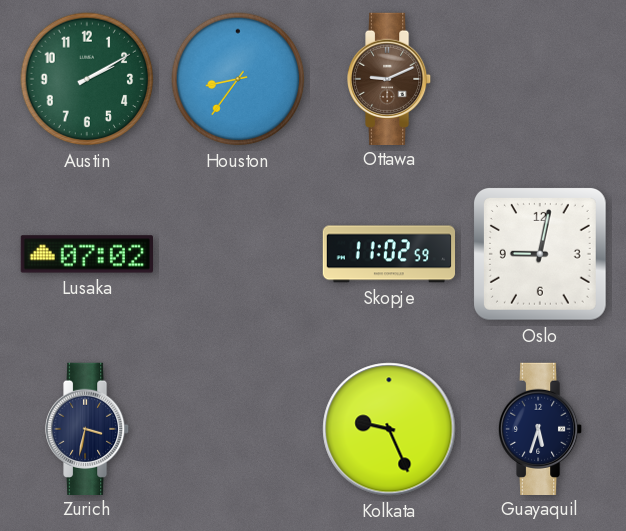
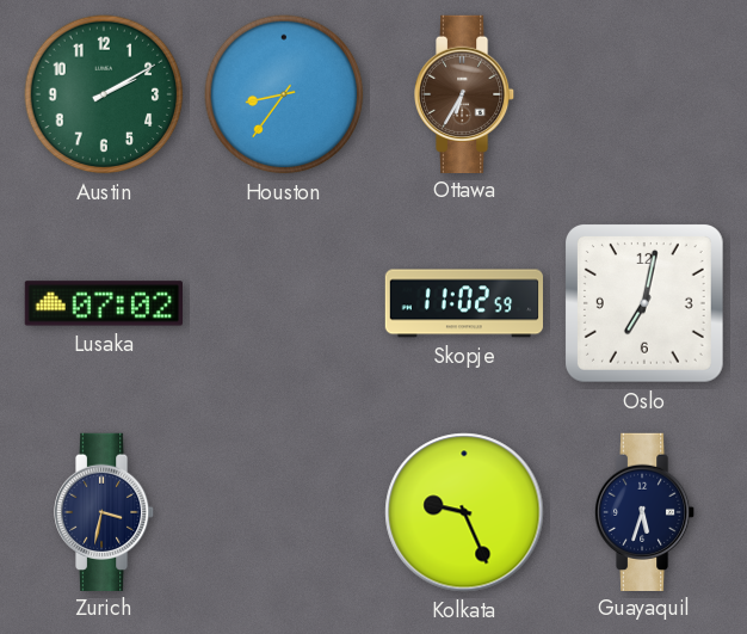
Ottawa: 9:11 -> 6:35
Oslo: 9:02 -> 7:02
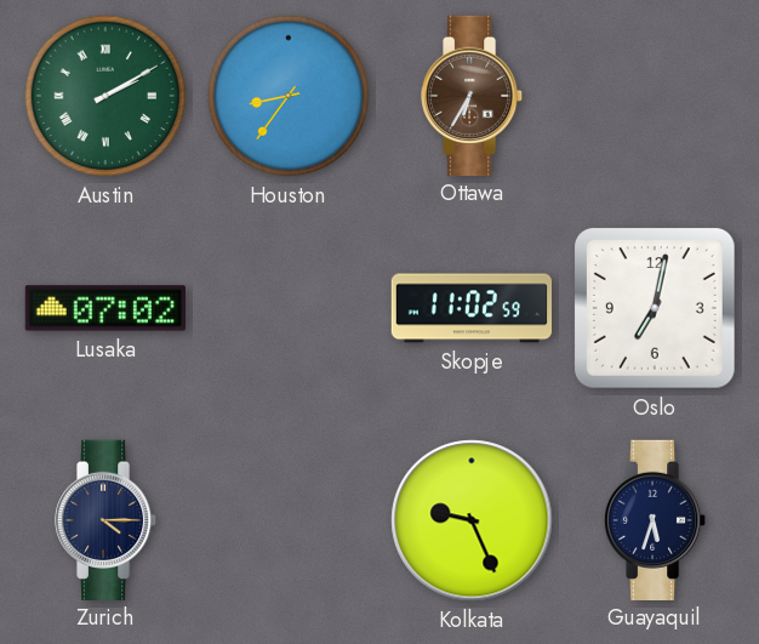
Austin numerals: Arabic -> Roman
Zurich: 3:32 -> 4:15
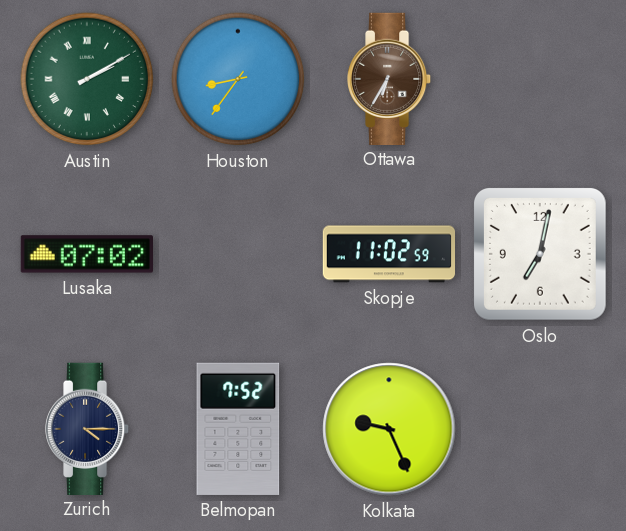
Belmopan: none -> 7:52
Guayaquil: 5:33 -> none
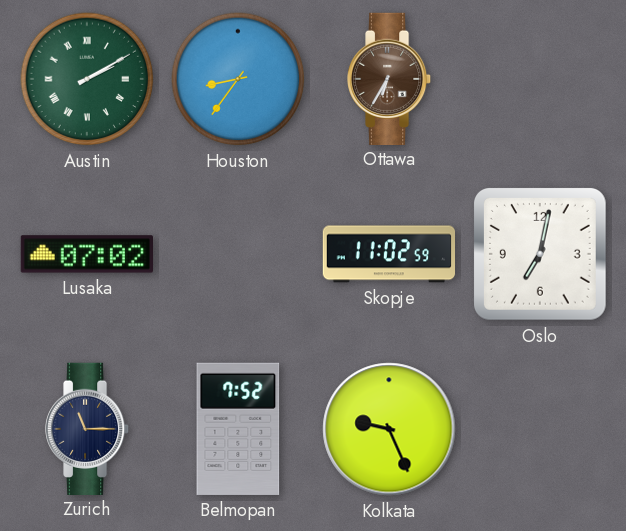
Zurich: 4:15 -> 11:15
